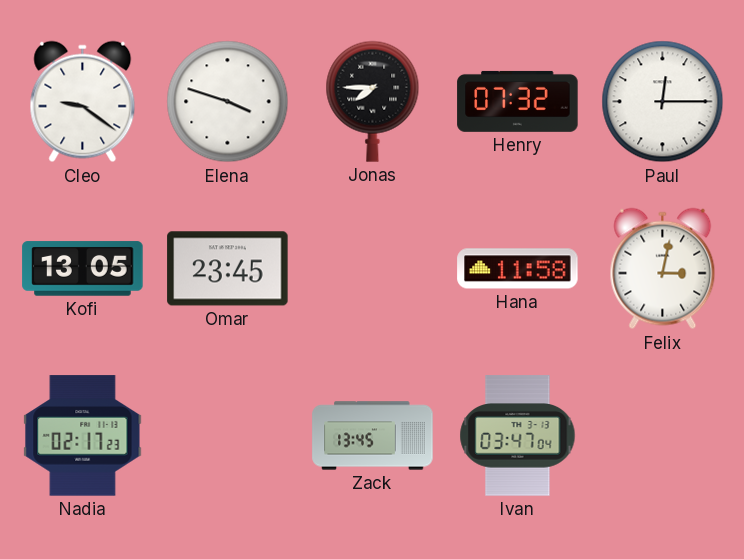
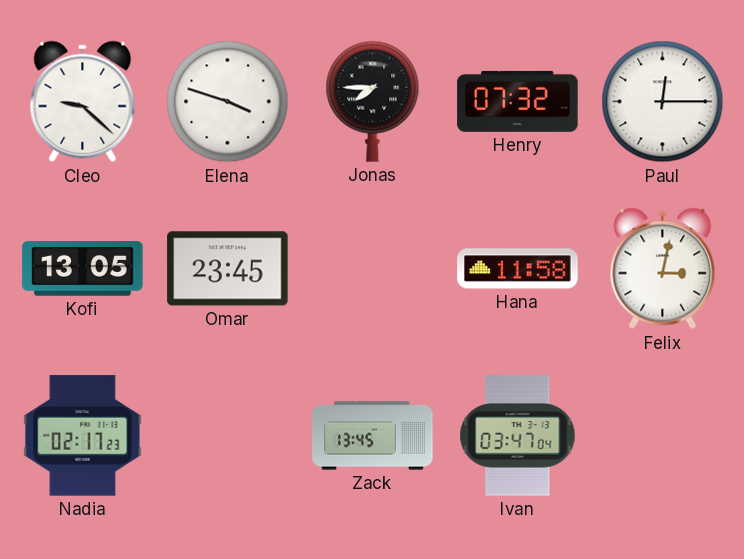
Cleo: 9:21 -> 9:22
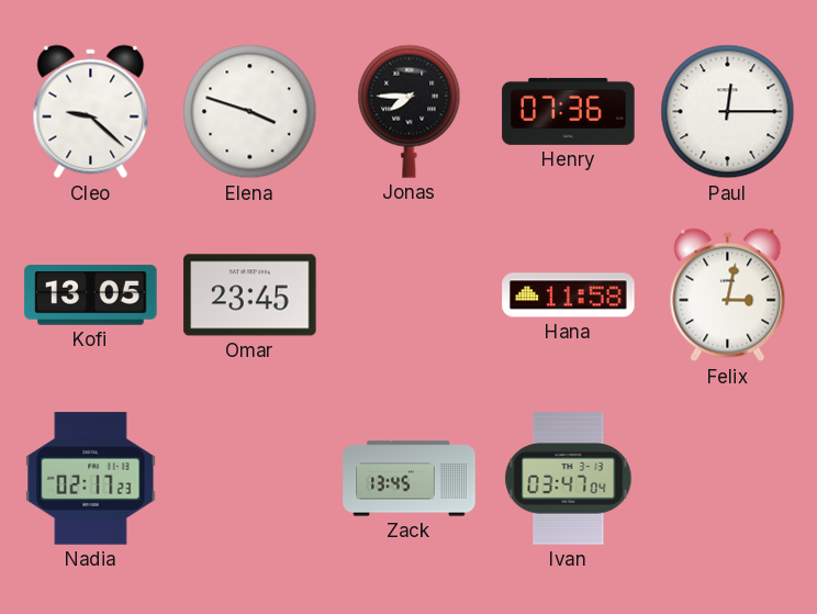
Henry: 07:32 -> 07:36
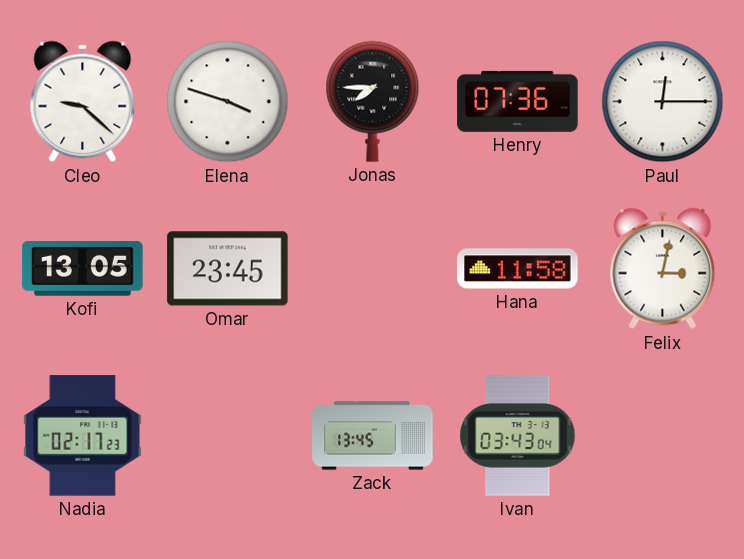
Ivan: 03:47 -> 03:43
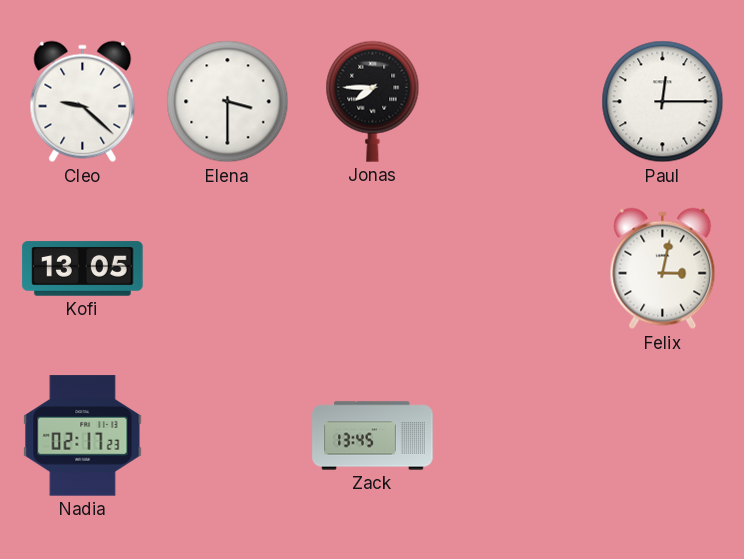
Elena: 3:48 -> 3:30
Henry: 07:36 -> none
Omar: 23:45 -> none
Hana: 11:58 -> none
Ivan: 03:43 -> none
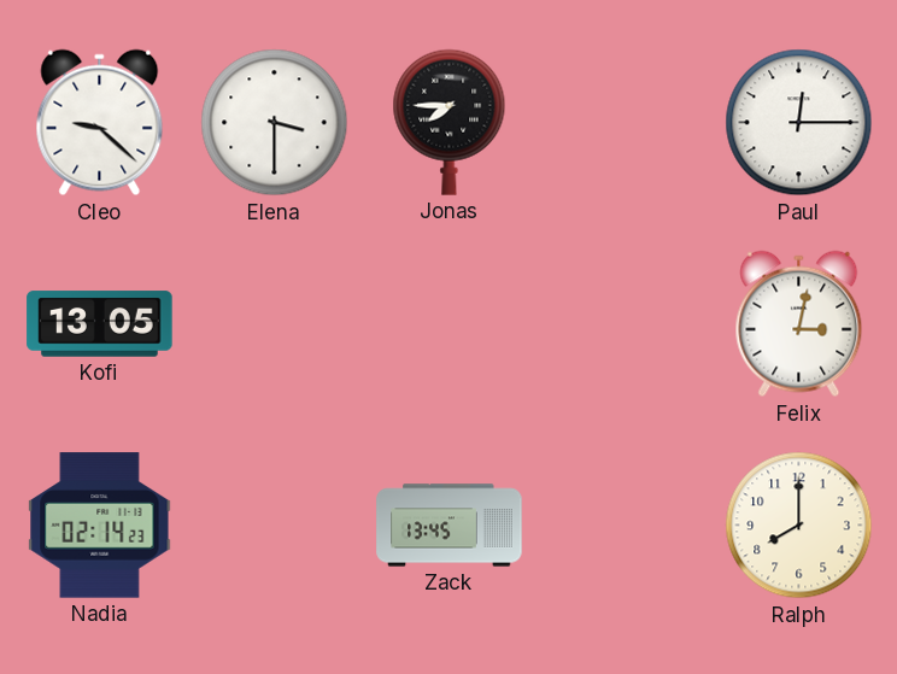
Nadia: 02:17 -> 02:14
Ralph: none -> 8:00
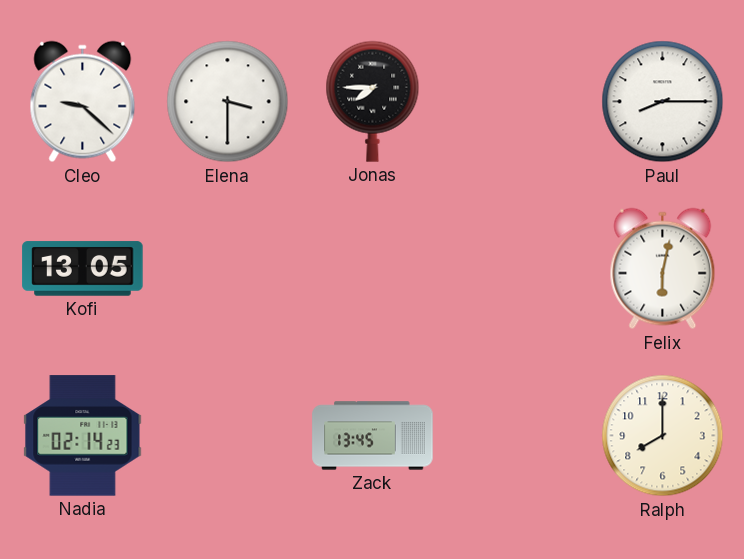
Paul: 12:15 -> 8:15
Felix: 3:02 -> 6:02
